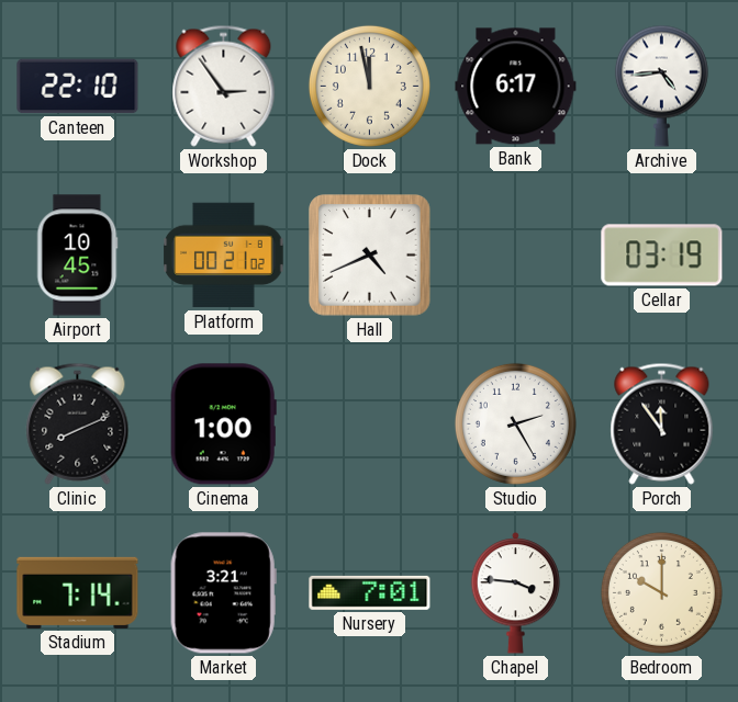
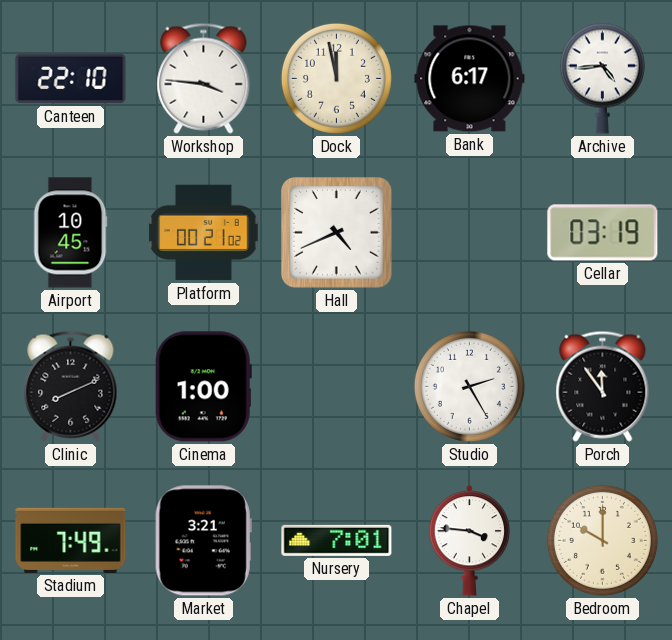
Workshop: 2:54 -> 3:46
Stadium: 7:14 -> 7:49
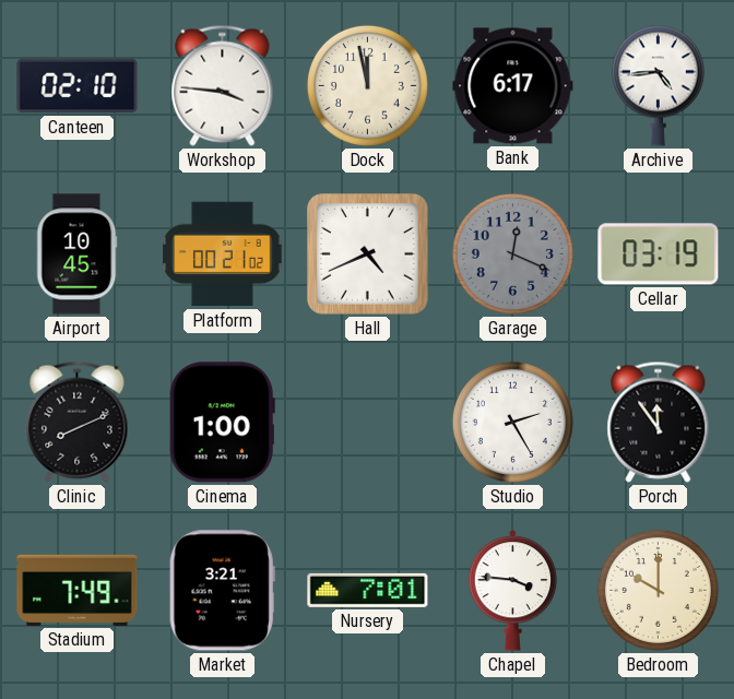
Canteen: 22:10 -> 02:10
Garage: none -> 12:19
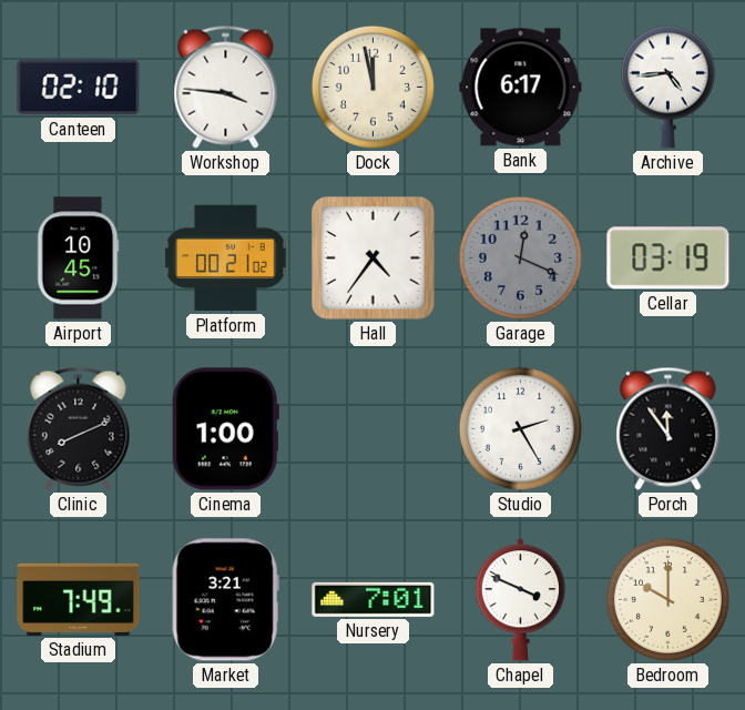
Hall: 4:41 -> 4:36
Chapel: 3:46 -> 3:49
